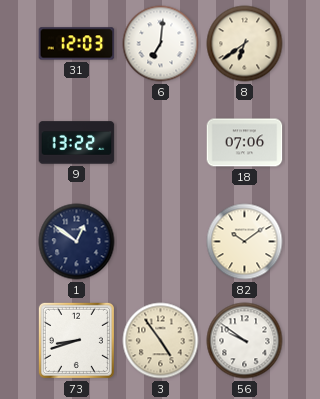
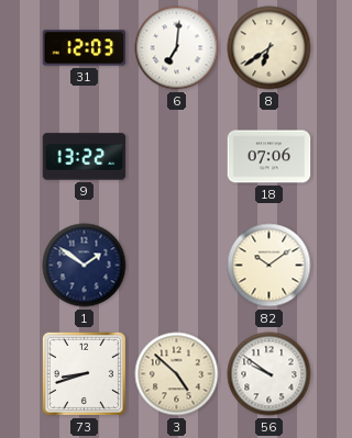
1: 12:51 -> 1:51
3: 4:54 -> 4:52
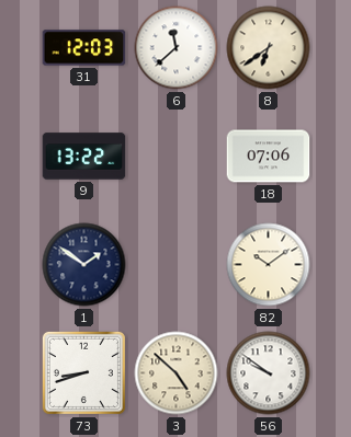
6: 7:01 -> 11:38
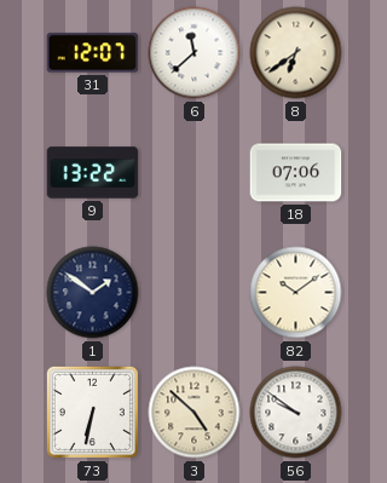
31: 12:03 -> 12:07
73: 8:42 -> 6:32
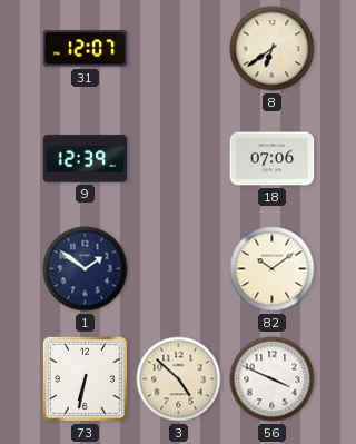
6: 11:38 -> none
9: 13:22 -> 12:39
56: 9:51 -> 3:49
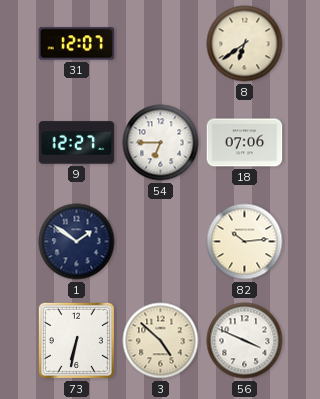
9: 12:39 -> 12:27
54: none -> 6:45
82: 10:09 -> 10:14
